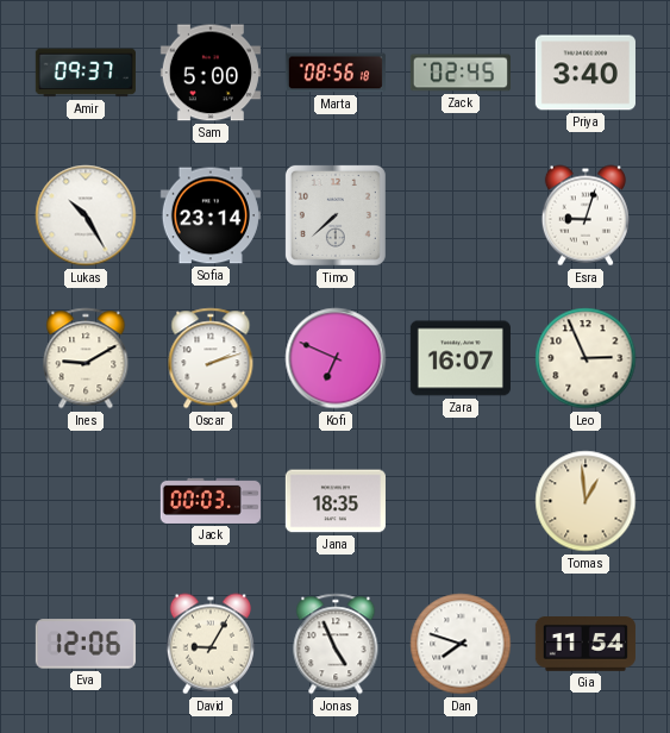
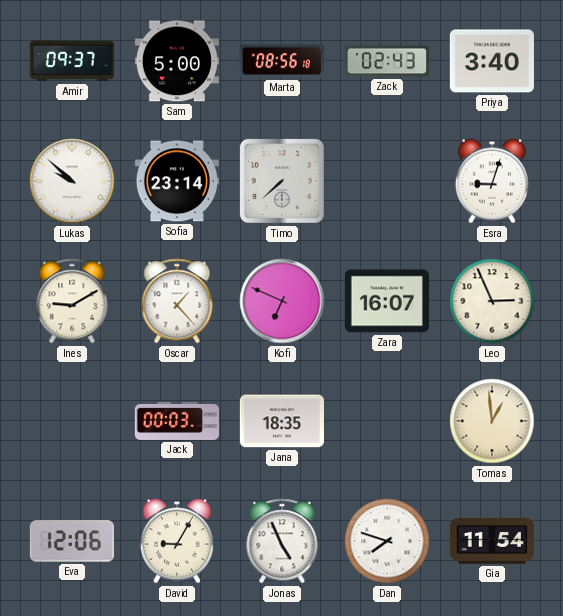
Zack: 02:45 -> 02:43
Lukas: 10:25 -> 9:52
Oscar: 2:12 -> 1:23
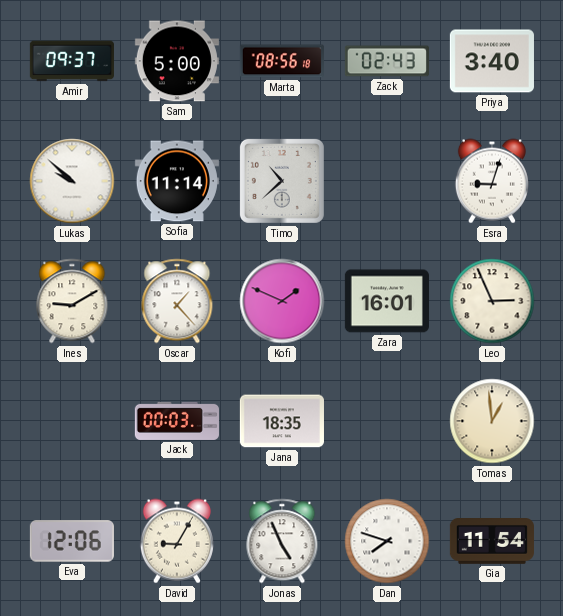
Sofia: 23:14 -> 11:14
Timo: 7:38 -> 10:38
Kofi: 6:49 -> 1:49
Zara: 16:07 -> 16:01
